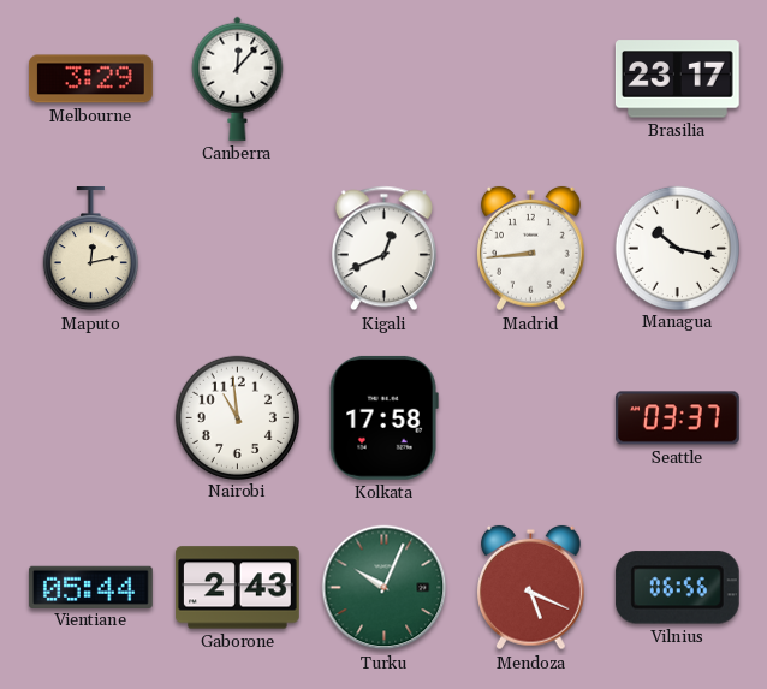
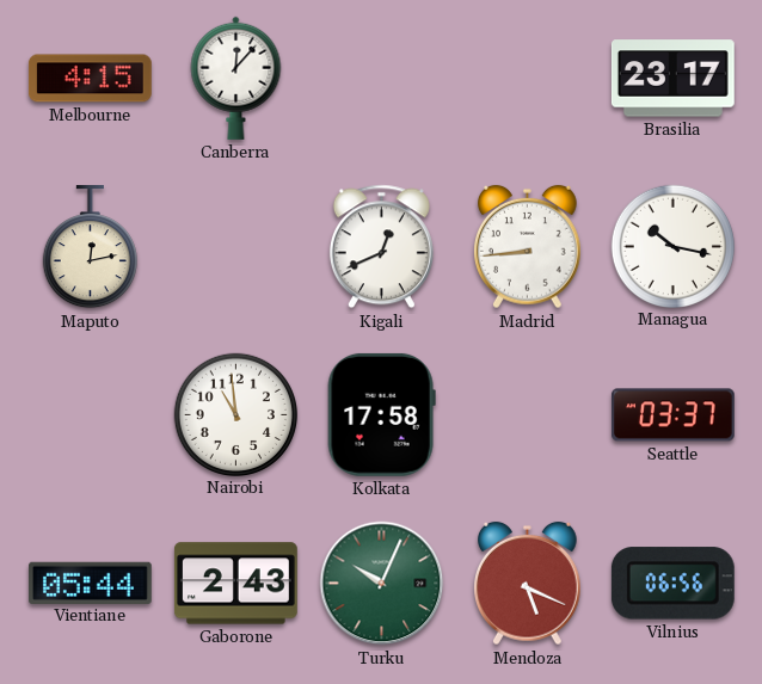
Melbourne: 3:29 -> 4:15
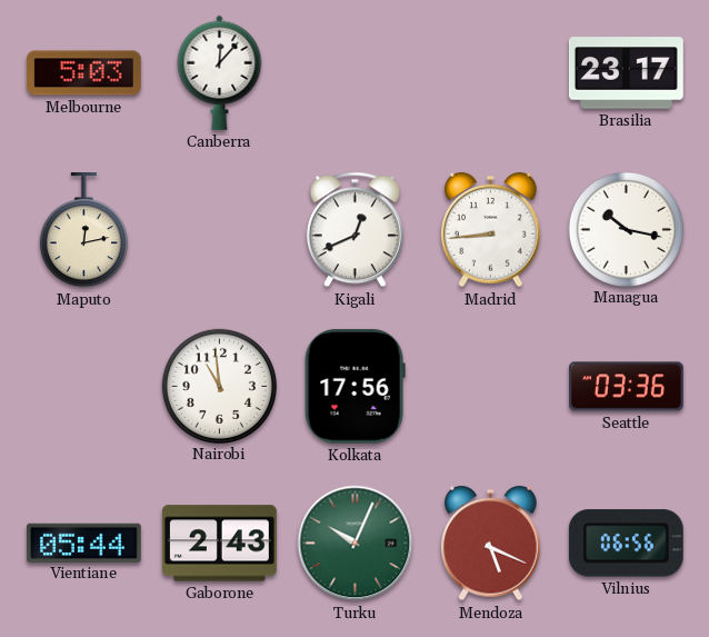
Melbourne: 4:15 -> 5:03
Kolkata: 17:58 -> 17:56
Seattle: 03:37 -> 03:36
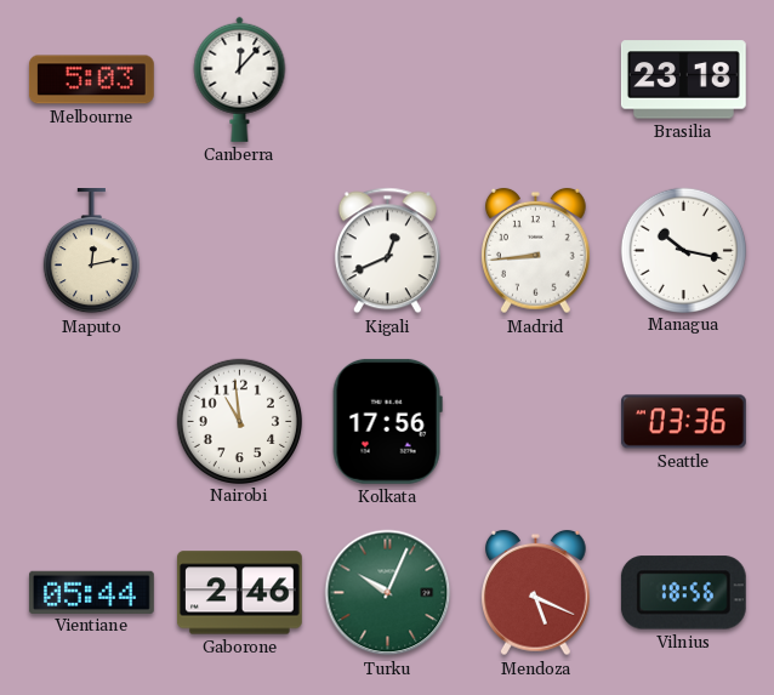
Brasilia: 23:17 -> 23:18
Gaborone: 2:43 -> 2:46
Vilnius: 06:56 -> 18:56
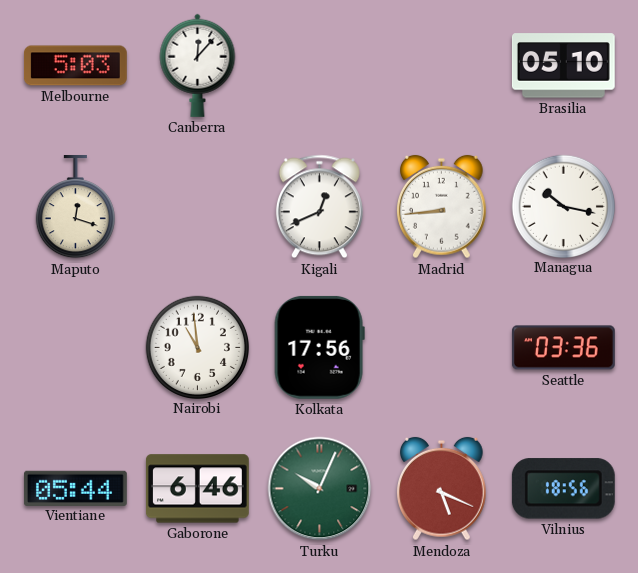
Brasilia: 23:18 -> 05:10
Maputo: 12:13 -> 12:18
Gaborone: 2:46 -> 6:46
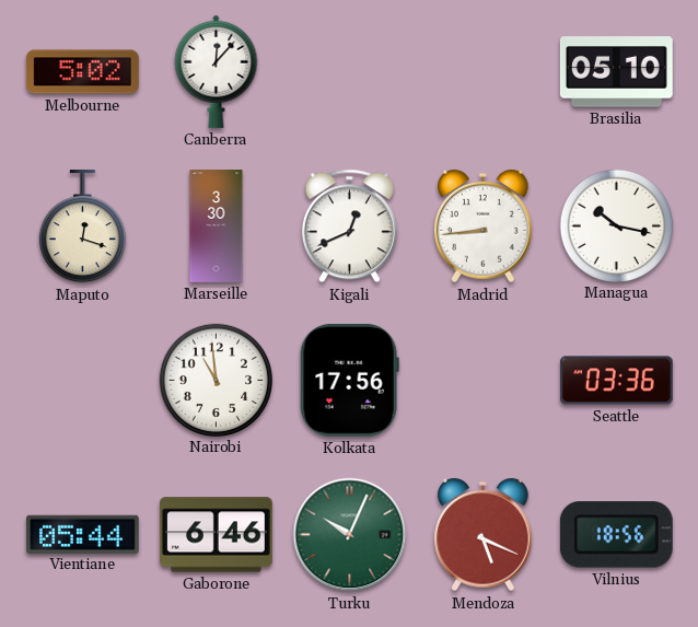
Melbourne: 5:03 -> 5:02
Marseille: none -> 3:30
